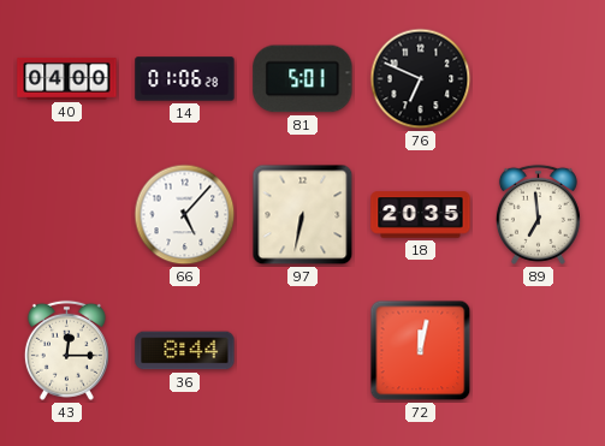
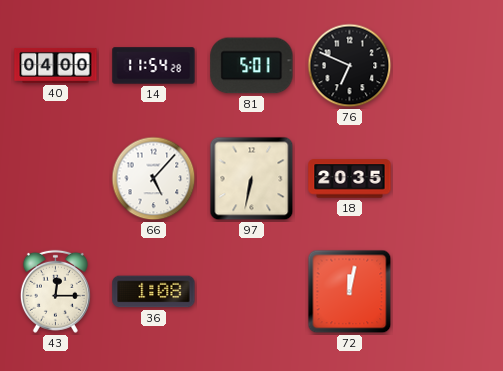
14: 01:06 -> 11:54
89: 6:59 -> none
36: 8:44 -> 1:08
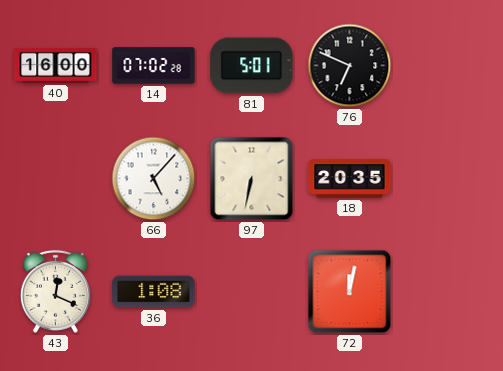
40: 04:00 -> 16:00
14: 11:54 -> 07:02
43: 12:15 -> 12:19
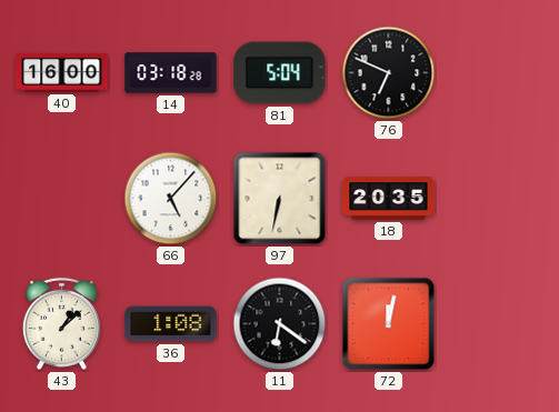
14: 07:02 -> 03:18
81: 5:01 -> 5:04
43: 12:19 -> 1:08
11: none -> 6:21
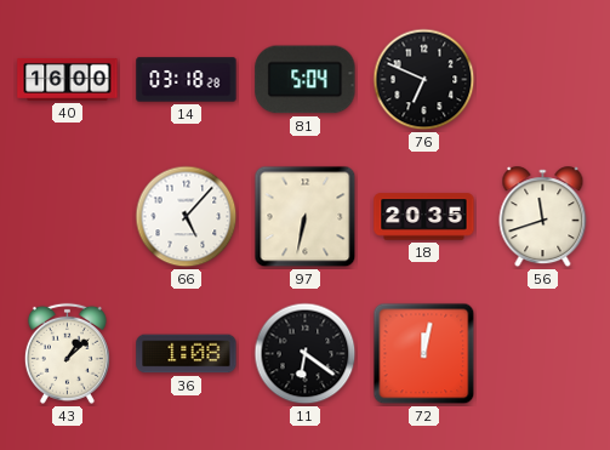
56: none -> 11:42
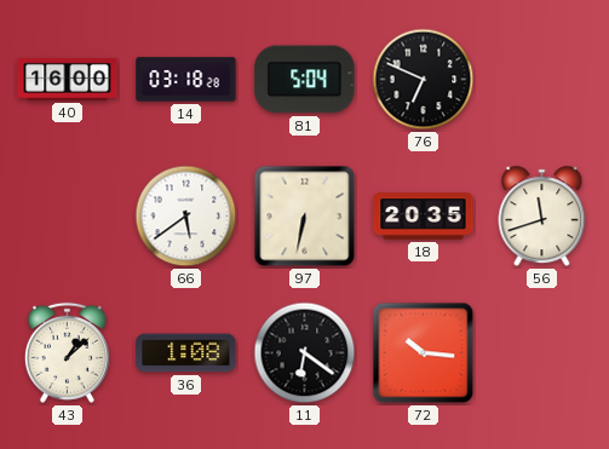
66: 5:07 -> 5:39
72: 12:02 -> 10:16
